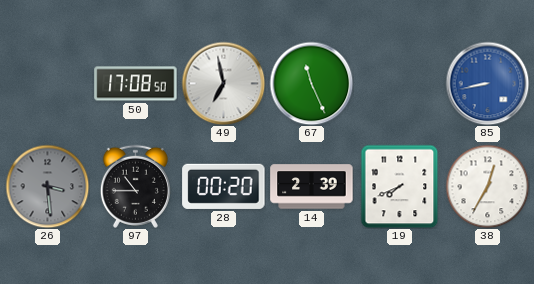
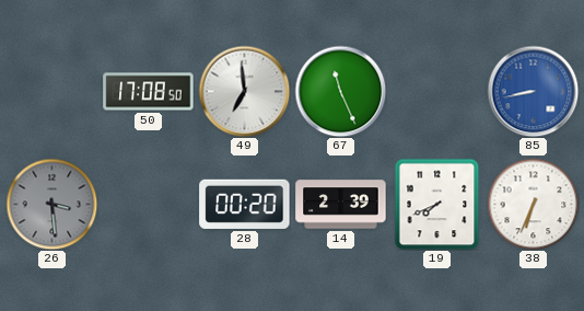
49: 6:58 -> 6:59
97: 10:45 -> none
38: 12:35 -> 6:34
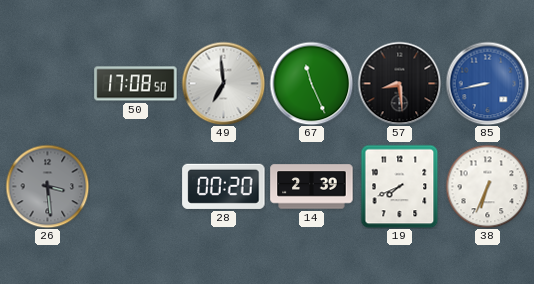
57: none -> 8:29
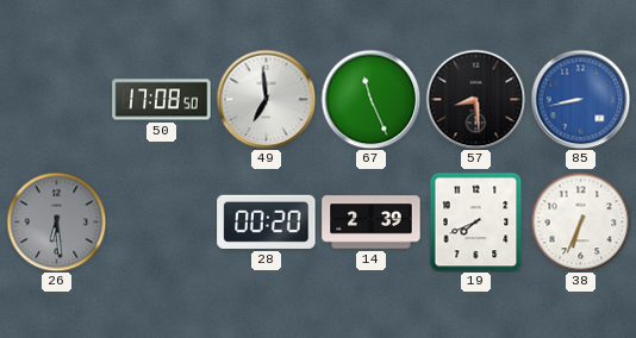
26: 3:29 -> 6:29
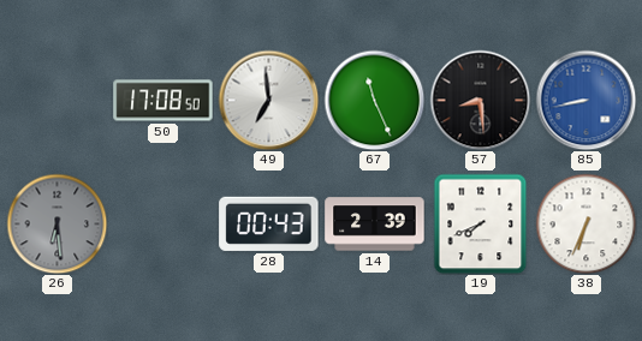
28: 00:20 -> 00:43
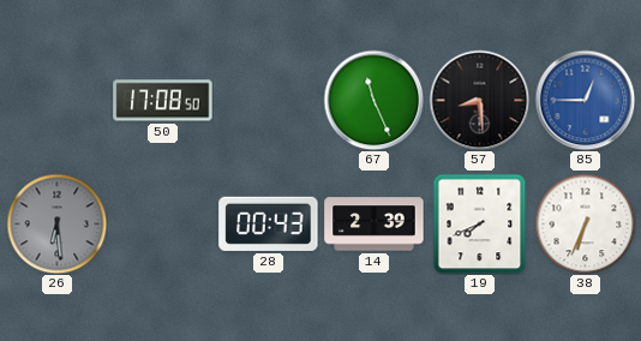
49: 6:59 -> none
85: 8:43 -> 12:45
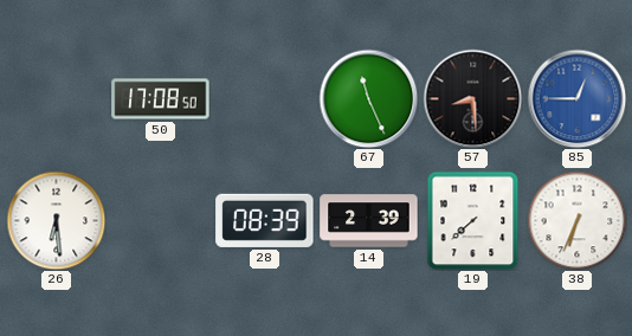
26 dial: grey -> white
28: 00:43 -> 08:39
19: 7:41 -> 7:38
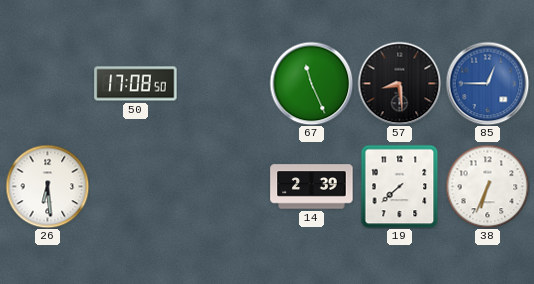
28: 08:39 -> none
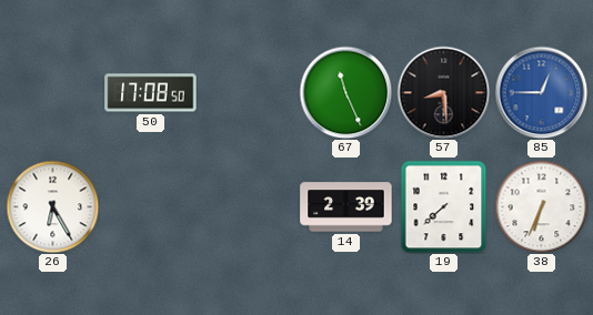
26: 6:29 -> 6:25
